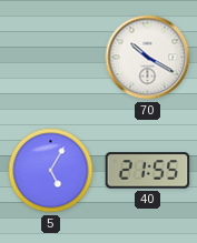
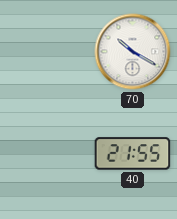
5: 5:05 -> none
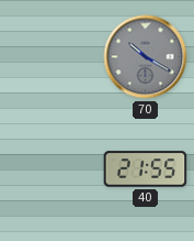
70 dial: white -> grey
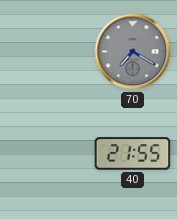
70: 10:20 -> 7:20
